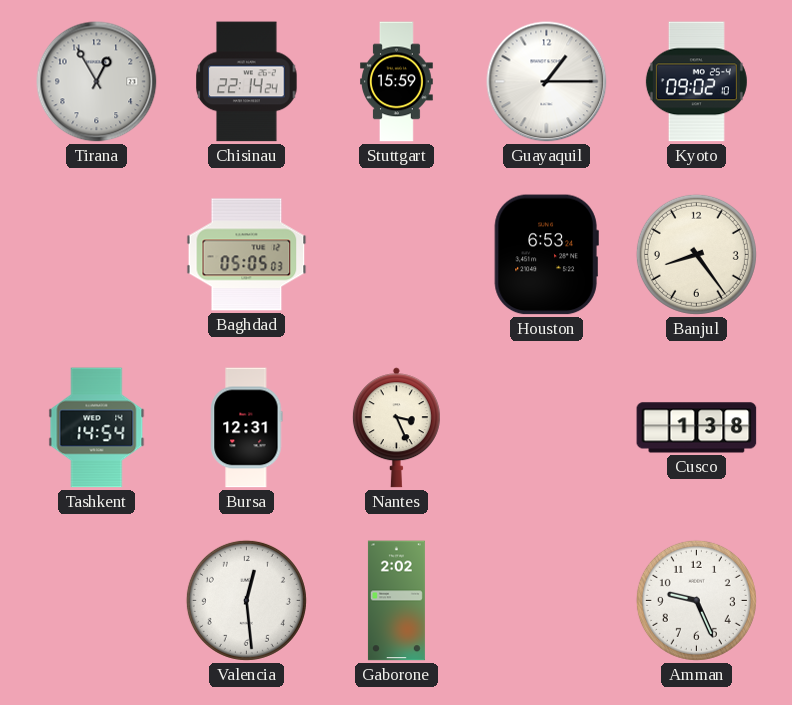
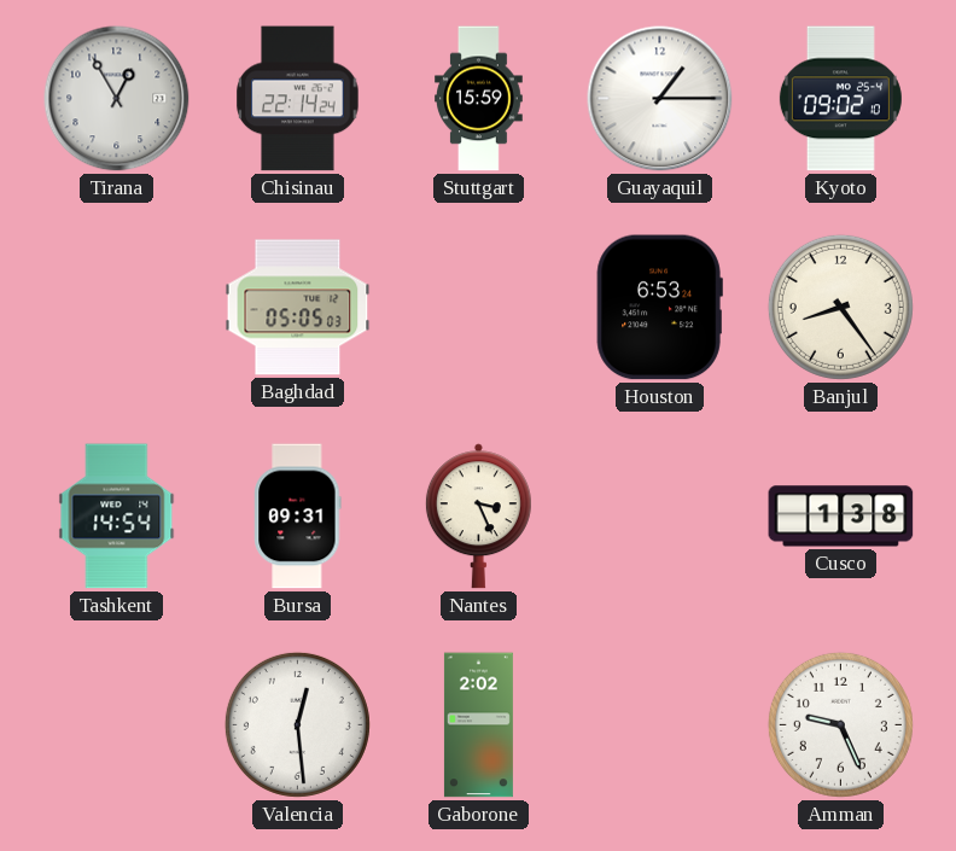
Bursa: 12:31 -> 09:31
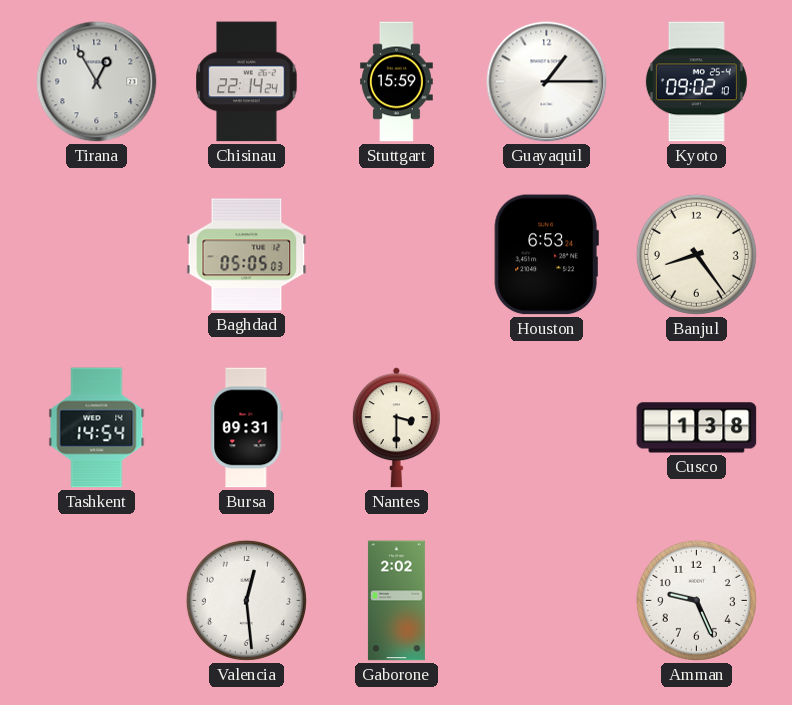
Nantes: 3:26 -> 3:30
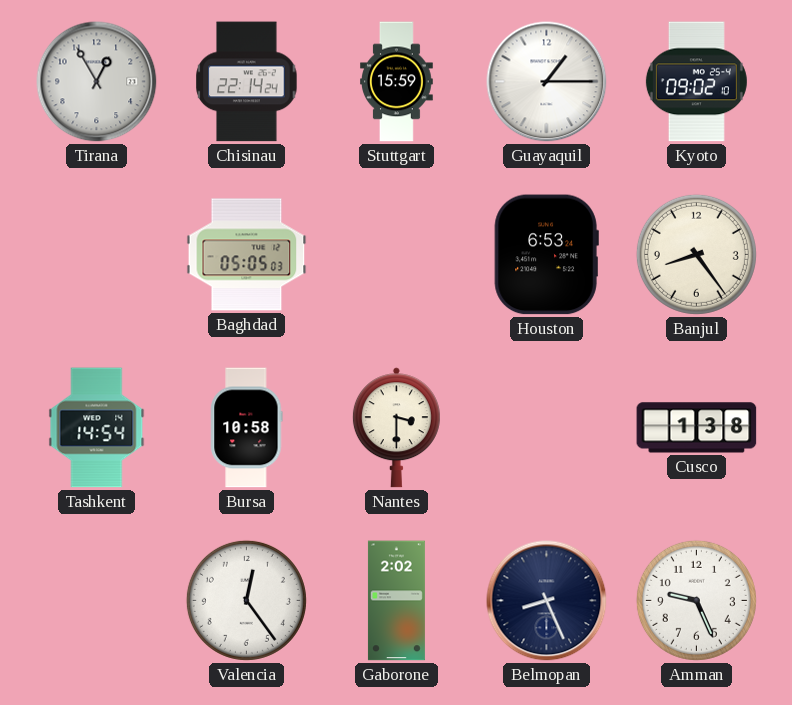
Bursa: 09:31 -> 10:58
Valencia: 12:29 -> 12:24
Belmopan: none -> 8:26
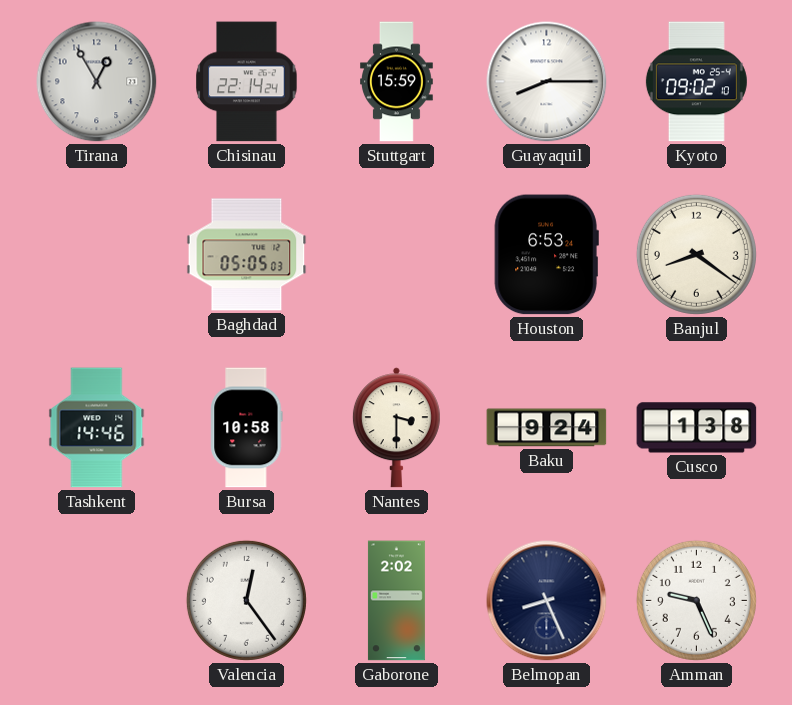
Guayaquil: 1:15 -> 8:15
Banjul: 8:24 -> 8:21
Tashkent: 14:54 -> 14:46
Baku: none -> 9:24
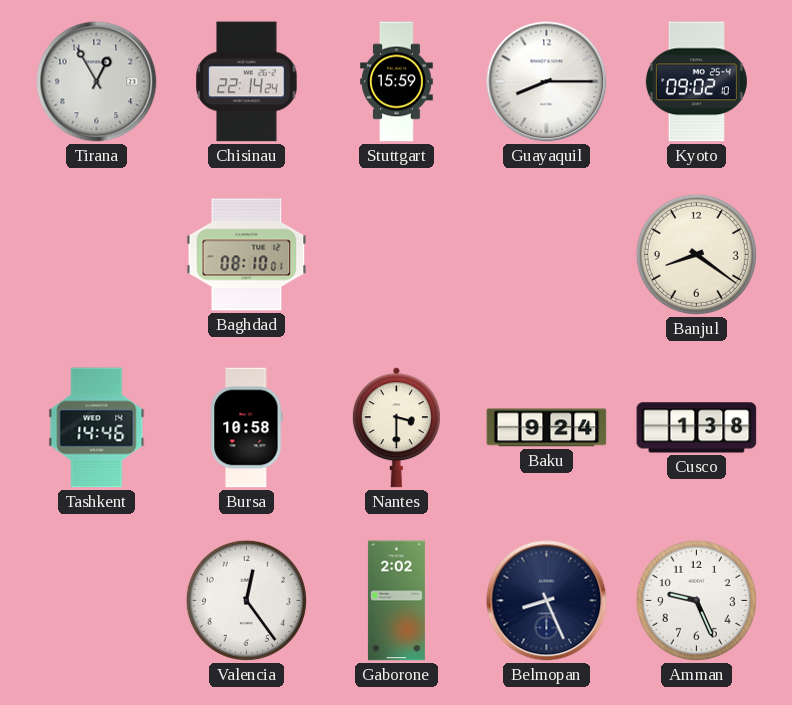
Baghdad: 05:05 -> 08:10
Houston: 6:53 -> none
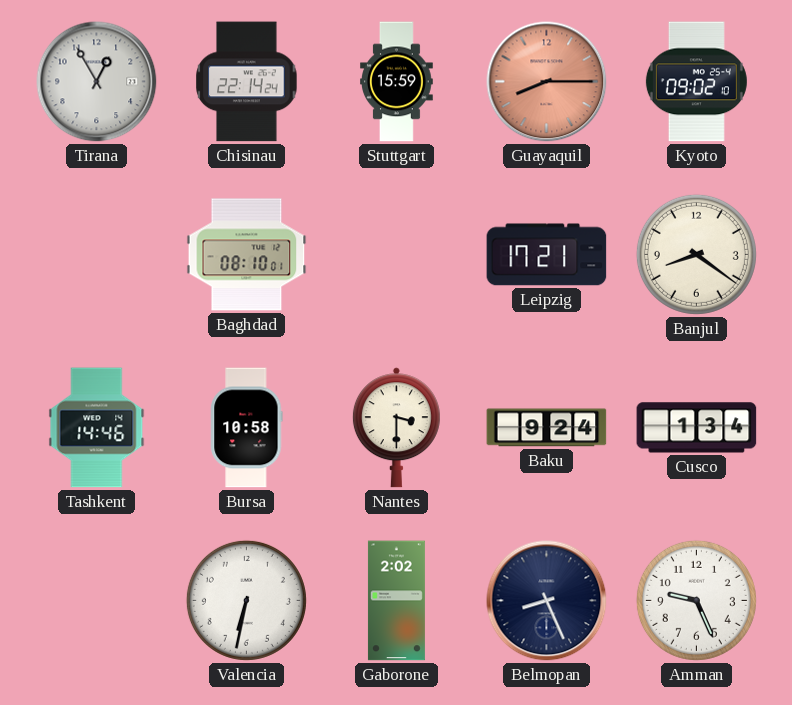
Guayaquil dial: white -> salmon
Leipzig: none -> 17:21
Cusco: 1:38 -> 1:34
Valencia: 12:24 -> 6:32
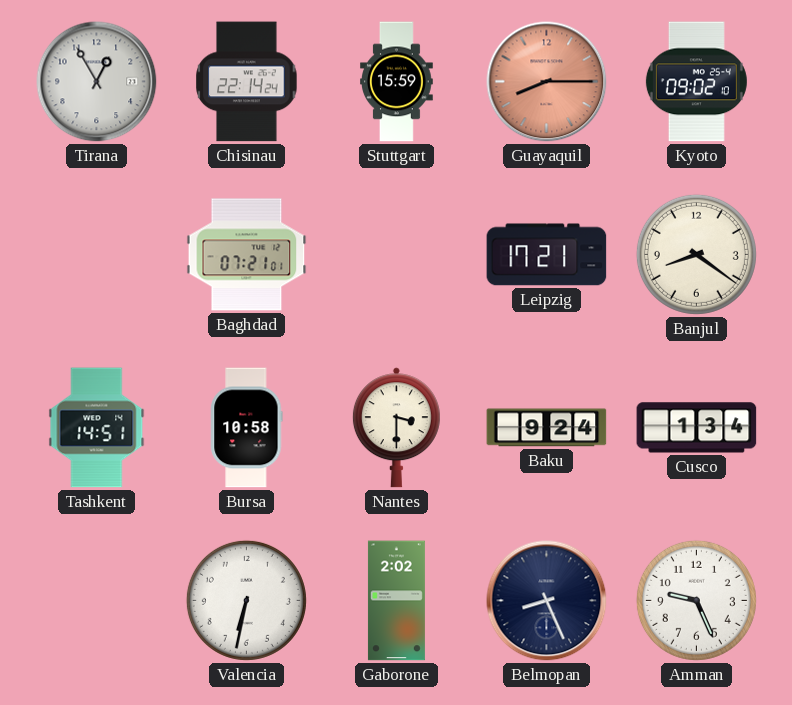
Baghdad: 08:10 -> 07:21
Tashkent: 14:46 -> 14:51
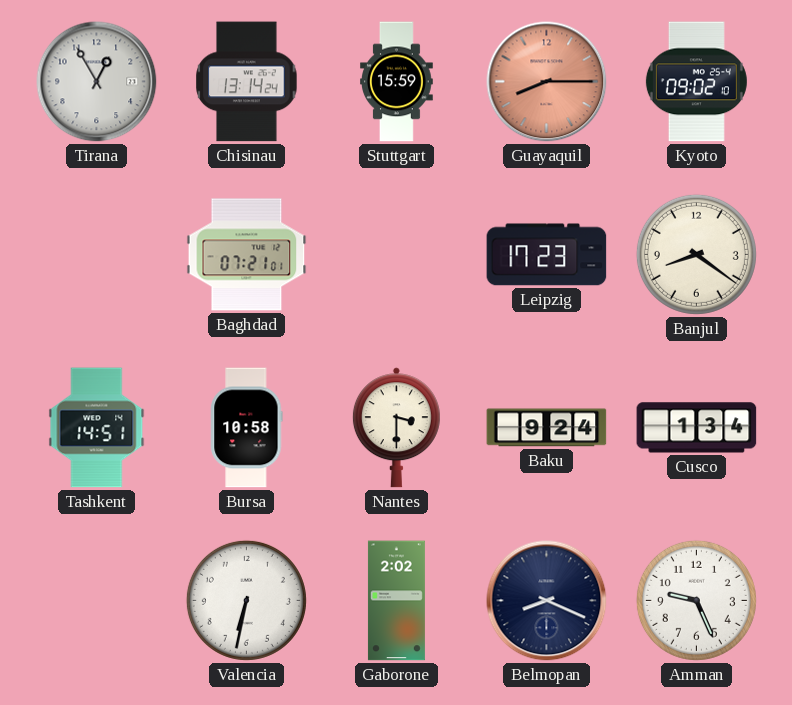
Chisinau: 22:14 -> 13:14
Leipzig: 17:21 -> 17:23
Belmopan: 8:26 -> 8:19
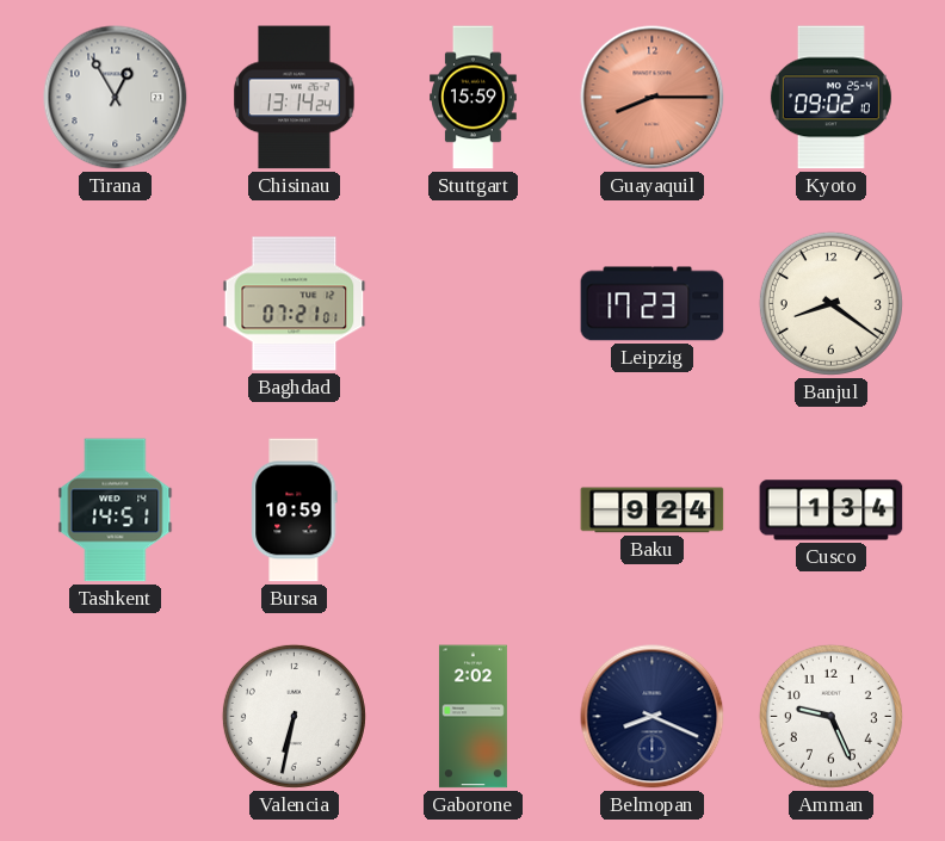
Bursa: 10:58 -> 10:59
Nantes: 3:30 -> none
